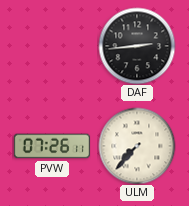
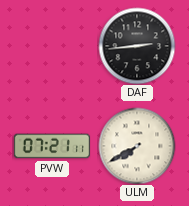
PVW: 07:26 -> 07:21
ULM: 7:37 -> 7:40
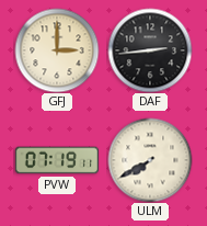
GFJ: none -> 3:00
PVW: 07:21 -> 07:19
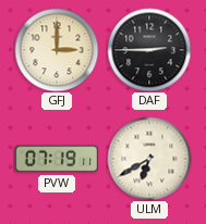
DAF: 2:44 -> 2:45
ULM: 7:40 -> 6:40
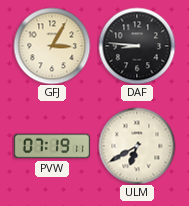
GFJ: 3:00 -> 3:05
DAF: 2:45 -> 8:46
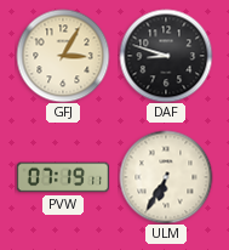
DAF: 8:46 -> 8:48
ULM: 6:40 -> 6:35
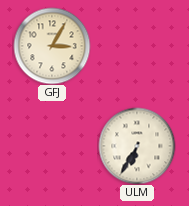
DAF: 8:48 -> none
PVW: 07:19 -> none
